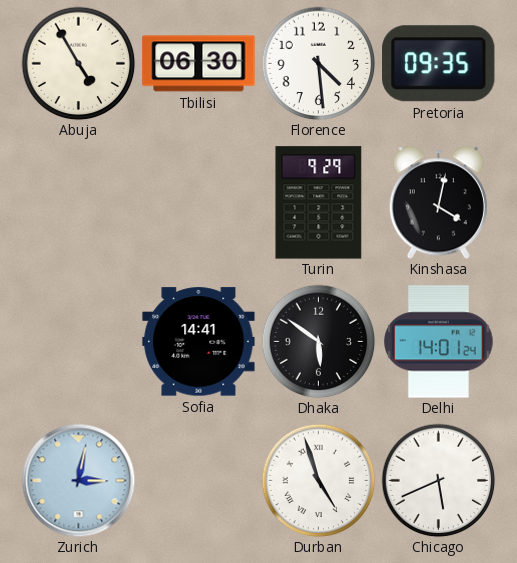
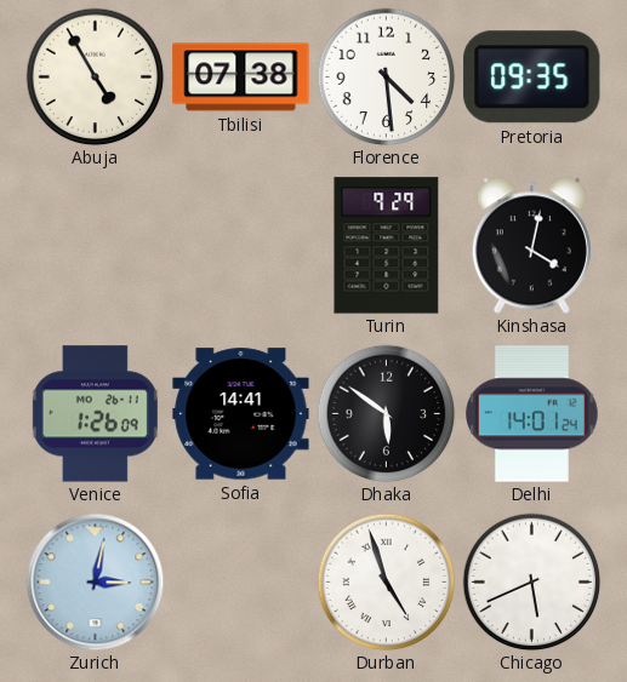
Tbilisi: 06:30 -> 07:38
Venice: none -> 1:26
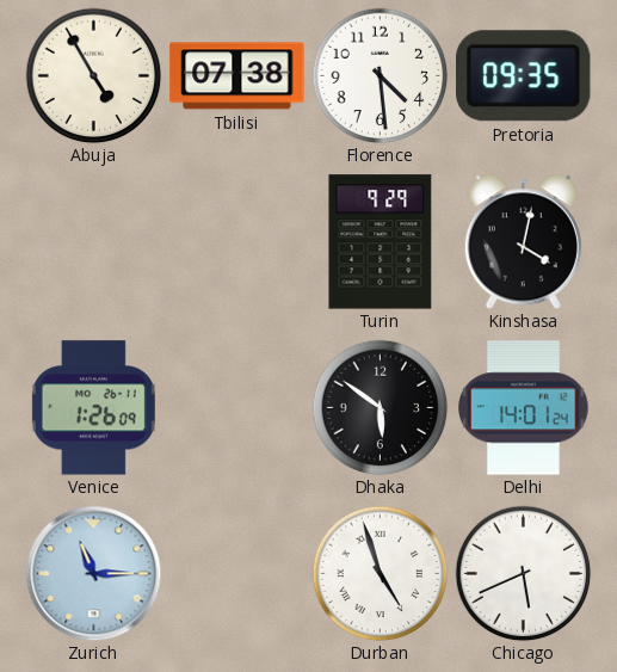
Sofia: 14:41 -> none
Zurich: 3:02 -> 11:15
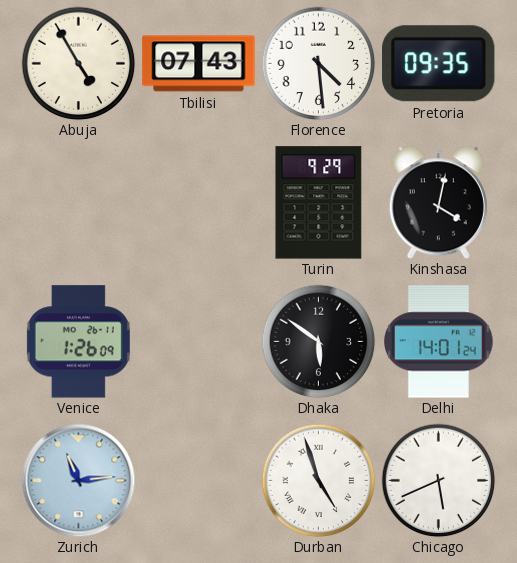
Tbilisi: 07:38 -> 07:43
Zurich: 11:15 -> 11:14
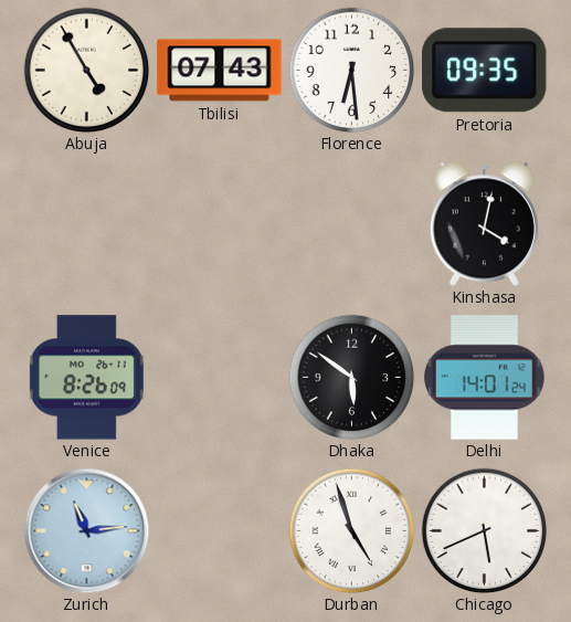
Florence: 4:29 -> 6:29
Turin: 9:29 -> none
Venice: 1:26 -> 8:26
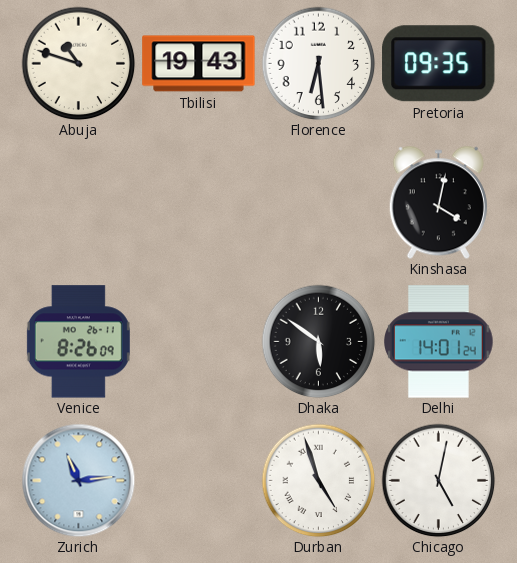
Abuja: 4:55 -> 10:48
Tbilisi: 07:43 -> 19:43
Chicago: 5:41 -> 5:02
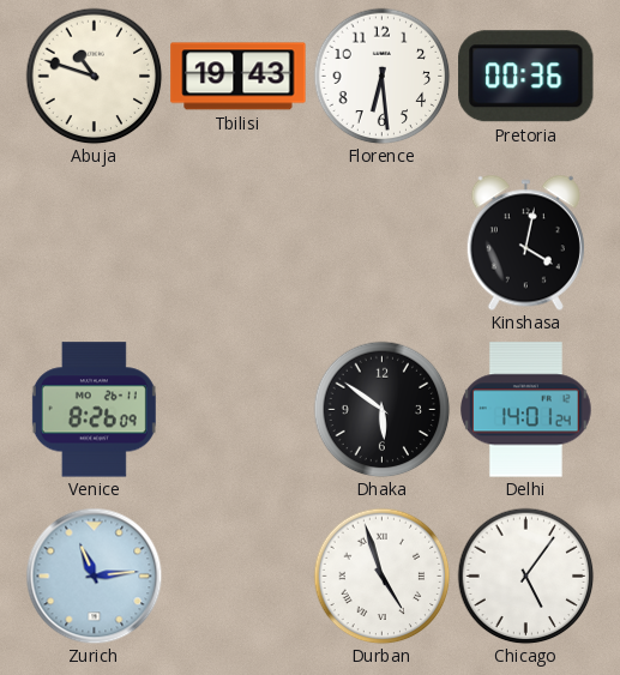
Pretoria: 09:35 -> 00:36
Chicago: 5:02 -> 5:06
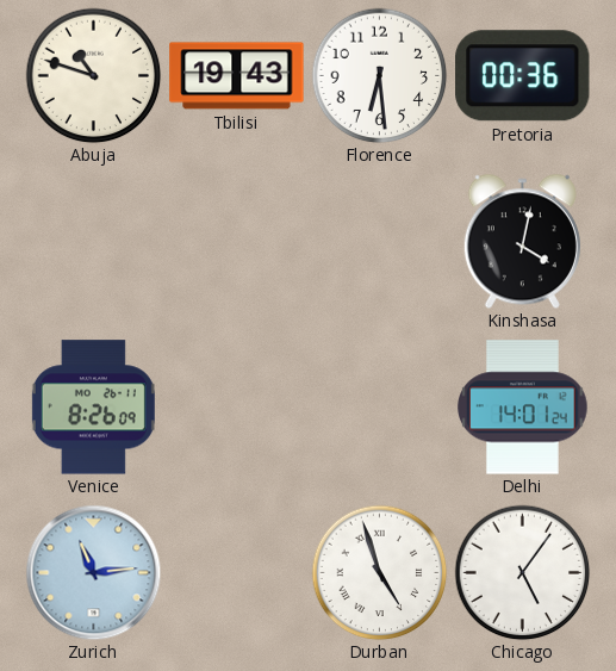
Dhaka: 5:51 -> none
